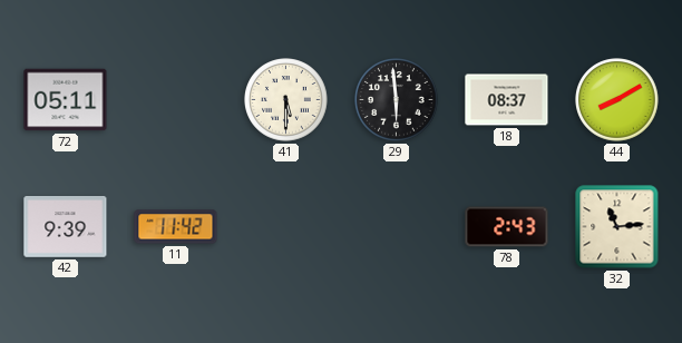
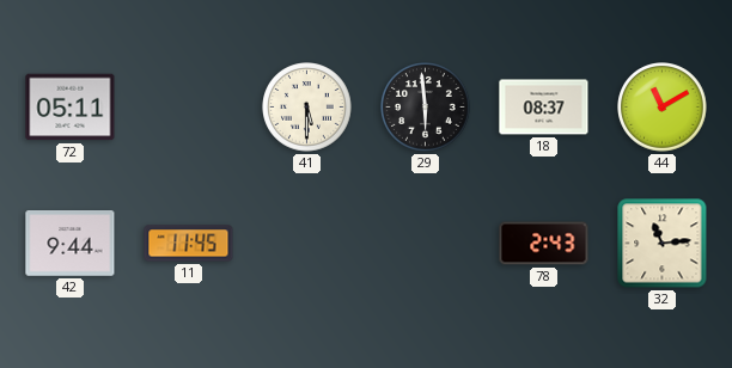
44: 8:10 -> 11:10
42: 9:39 -> 9:44
11: 11:42 -> 11:45
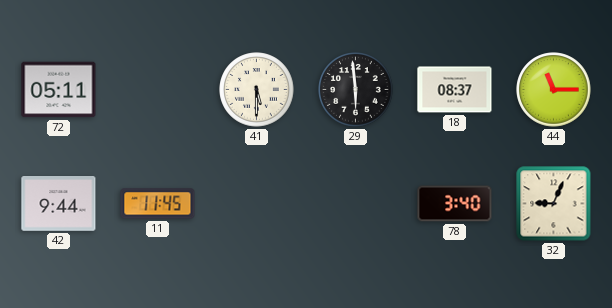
44: 11:10 -> 11:15
78: 2:43 -> 3:40
32: 11:14 -> 9:04
